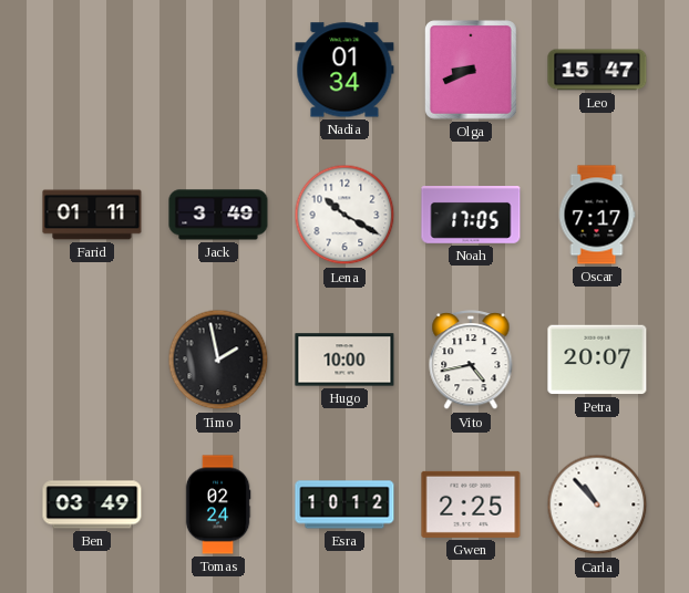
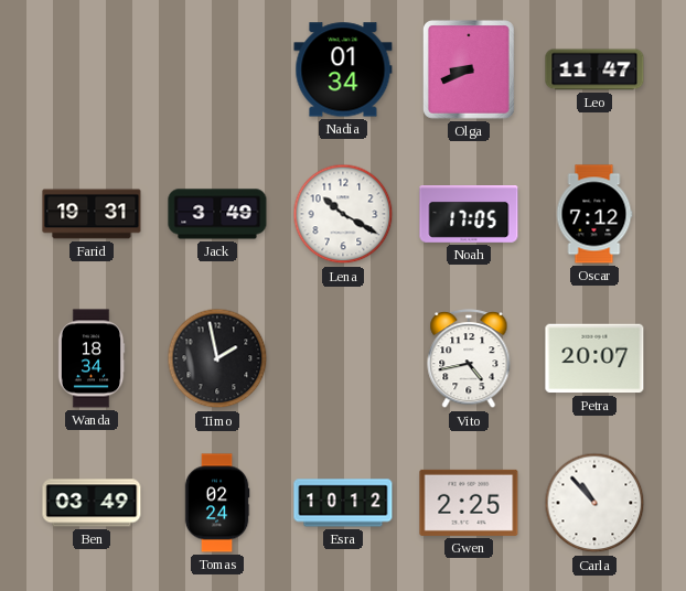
Leo: 15:47 -> 11:47
Farid: 01:11 -> 19:31
Oscar: 7:17 -> 7:12
Wanda: none -> 18:34
Hugo: 10:00 -> none
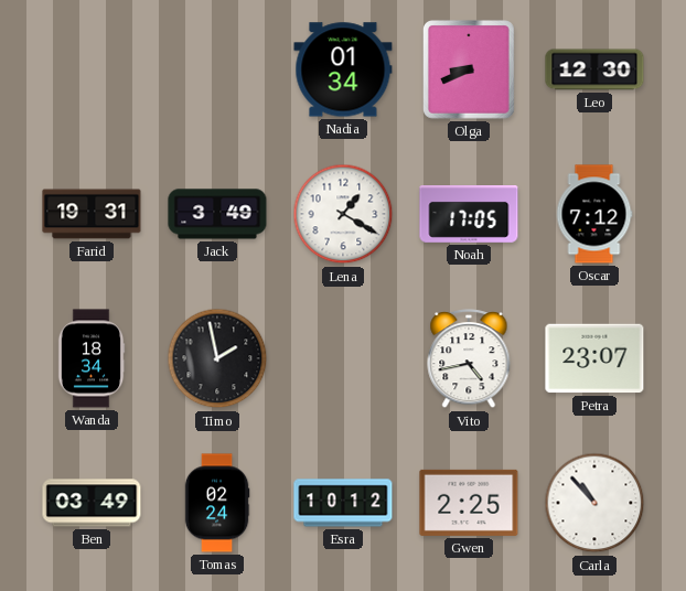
Leo: 11:47 -> 12:30
Lena: 10:20 -> 1:20
Petra: 20:07 -> 23:07
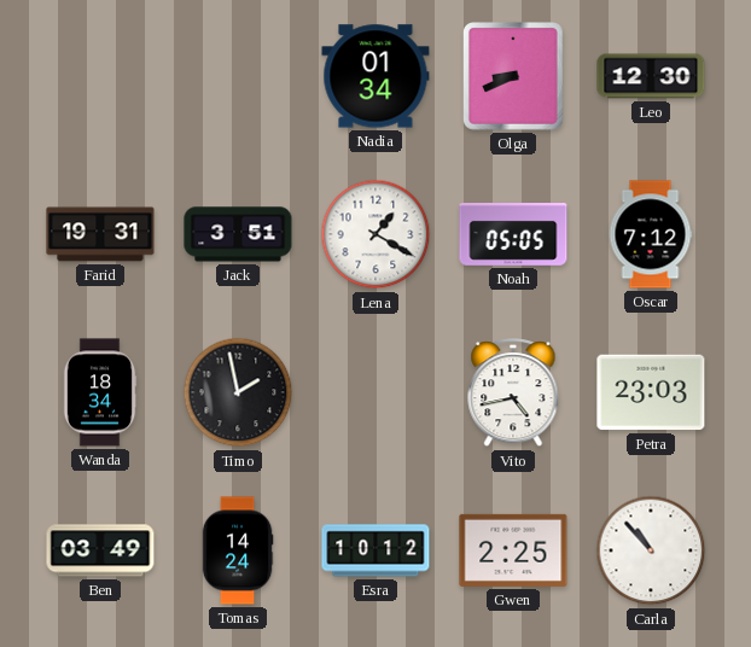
Jack: 3:49 -> 3:51
Noah: 17:05 -> 05:05
Petra: 23:07 -> 23:03
Tomas: 02:24 -> 14:24
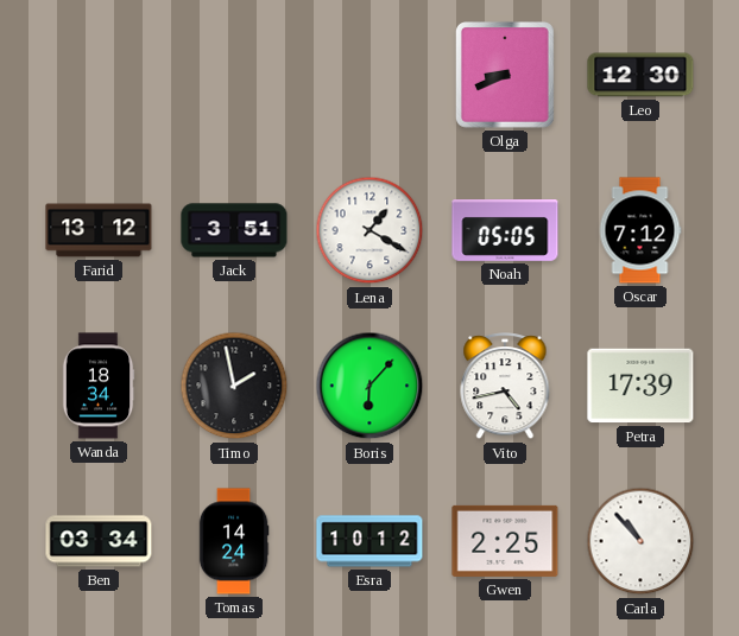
Nadia: 01:34 -> none
Farid: 19:31 -> 13:12
Boris: none -> 6:07
Petra: 23:03 -> 17:39
Ben: 03:49 -> 03:34
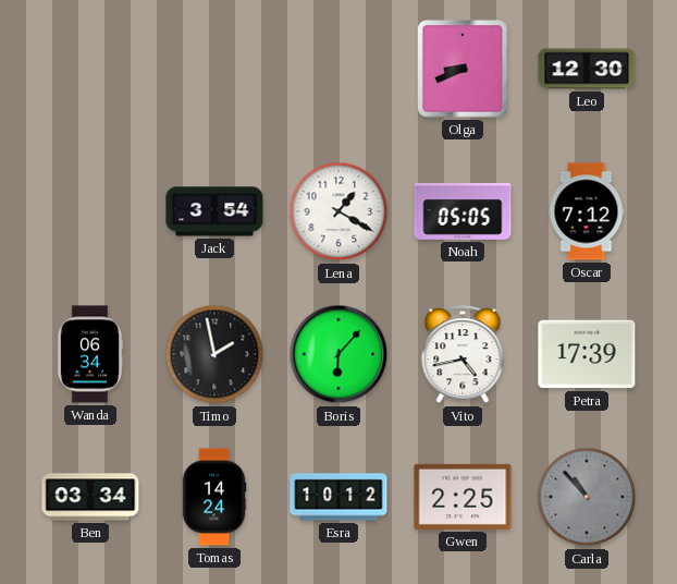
Farid: 13:12 -> none
Jack: 3:51 -> 3:54
Wanda: 18:34 -> 06:34
Carla dial: white -> grey
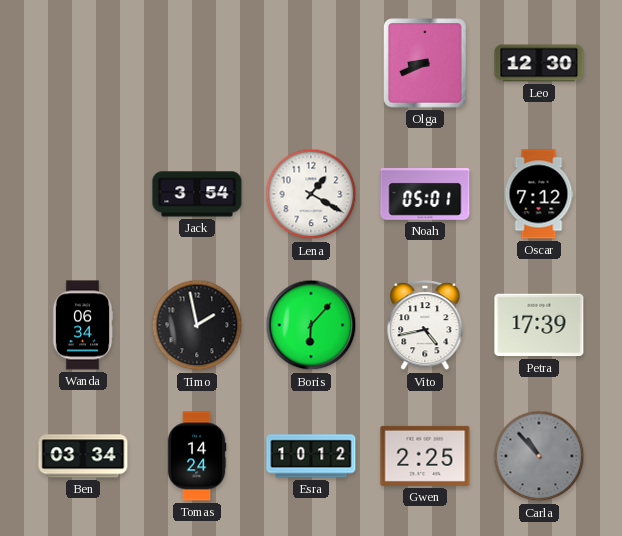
Noah: 05:05 -> 05:01
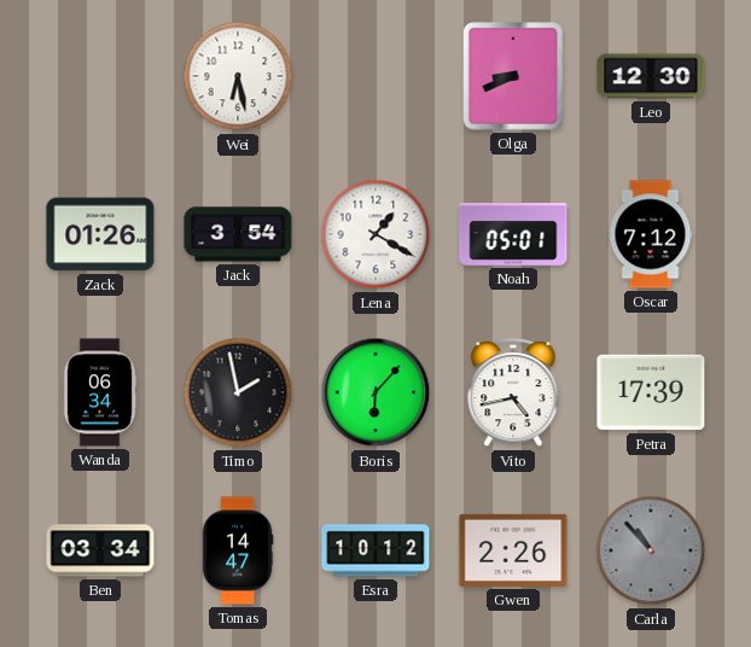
Wei: none -> 6:28
Zack: none -> 01:26
Tomas: 14:24 -> 14:47
Gwen: 2:25 -> 2:26
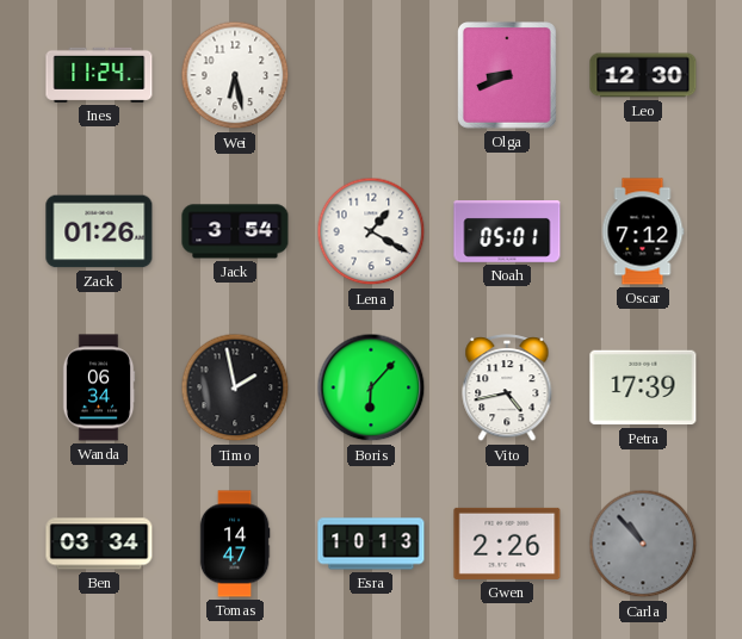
Ines: none -> 11:24
Esra: 10:12 -> 10:13
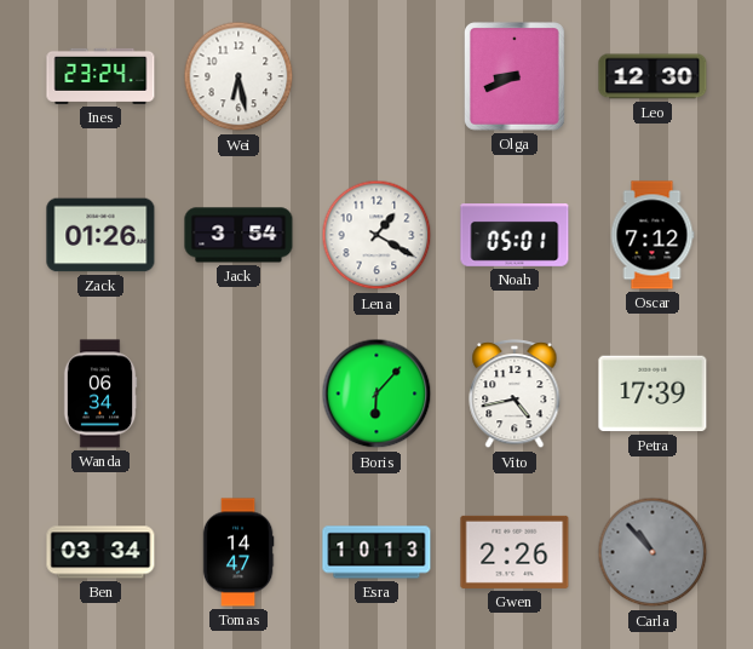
Ines: 11:24 -> 23:24
Timo: 1:58 -> none
